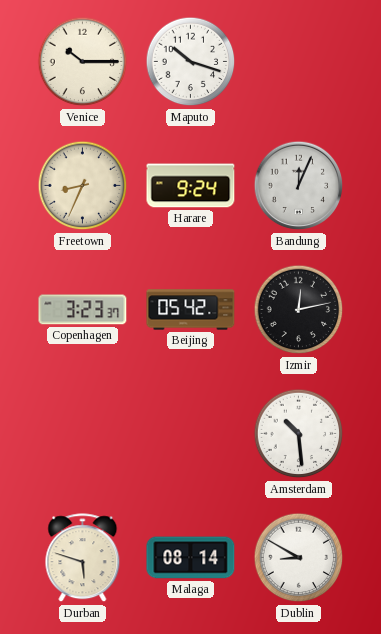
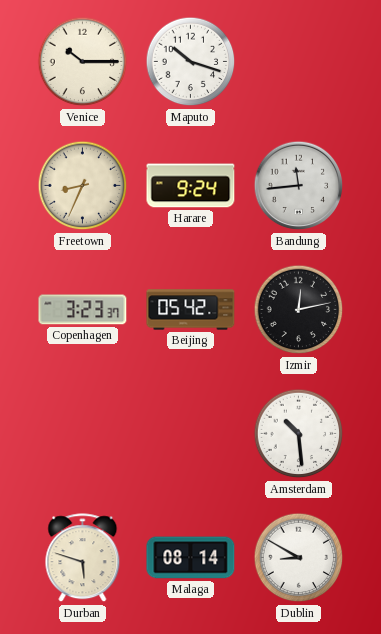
Bandung: 12:04 -> 11:44
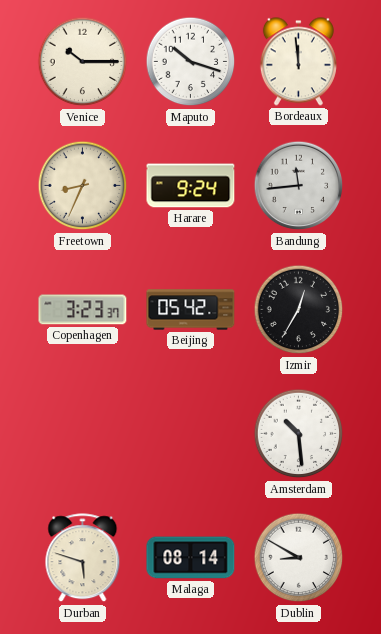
Bordeaux: none -> 11:59
Izmir: 12:13 -> 12:35
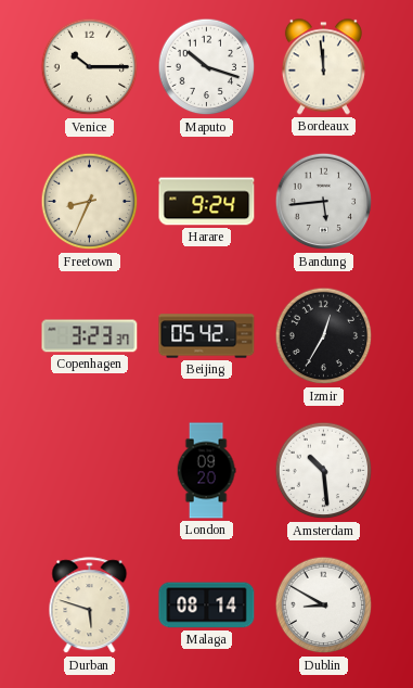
Bandung: 11:44 -> 5:44
London: none -> 09:20
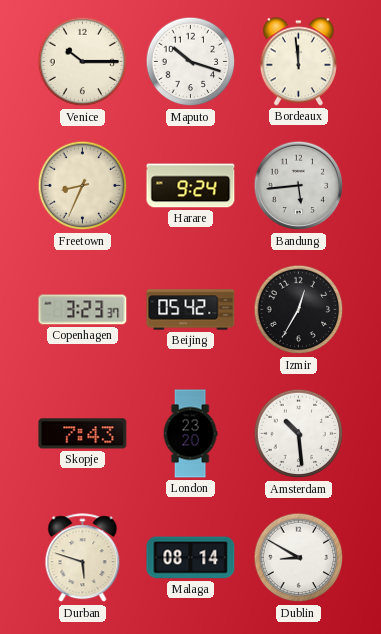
Skopje: none -> 7:43
London: 09:20 -> 23:20
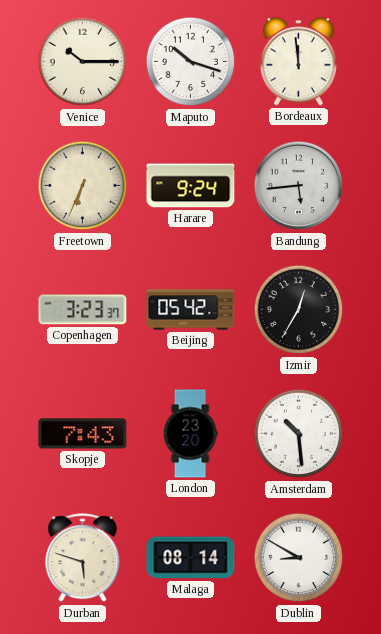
Freetown: 8:34 -> 6:34
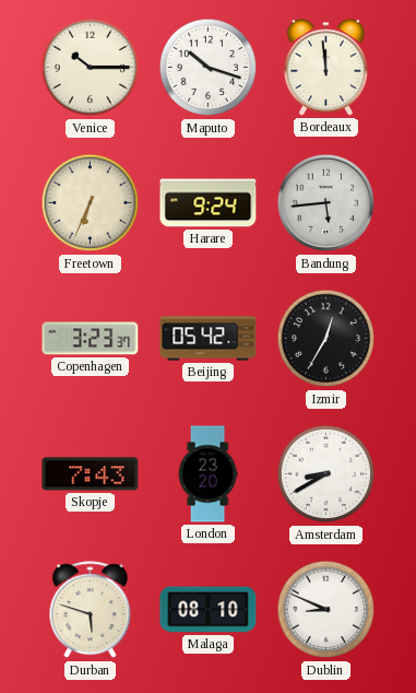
Amsterdam: 10:29 -> 8:40
Malaga: 08:14 -> 08:10
Dublin: 8:50 -> 8:49
